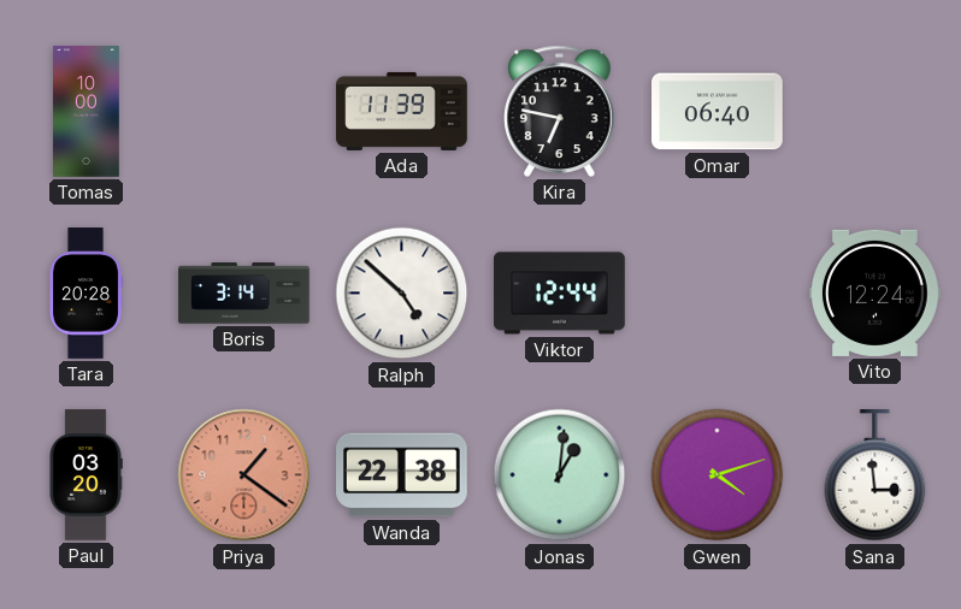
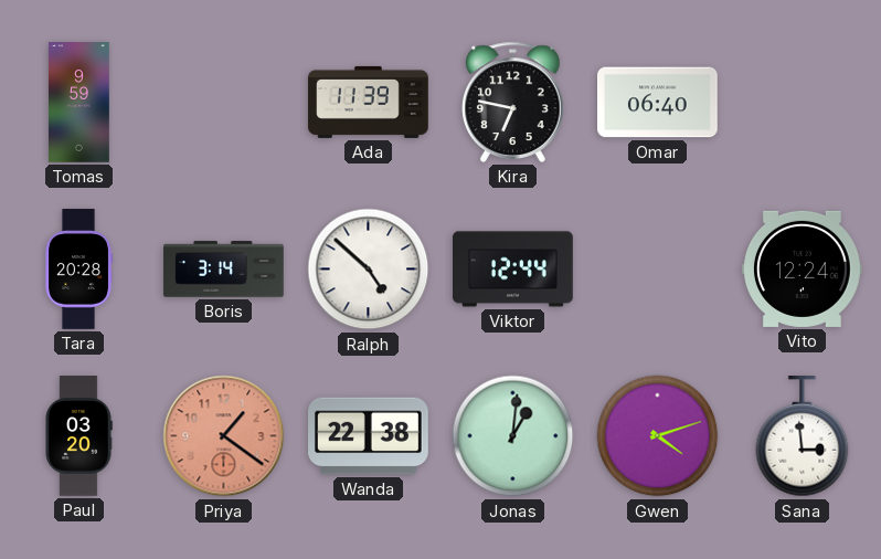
Tomas: 10:00 -> 9:59
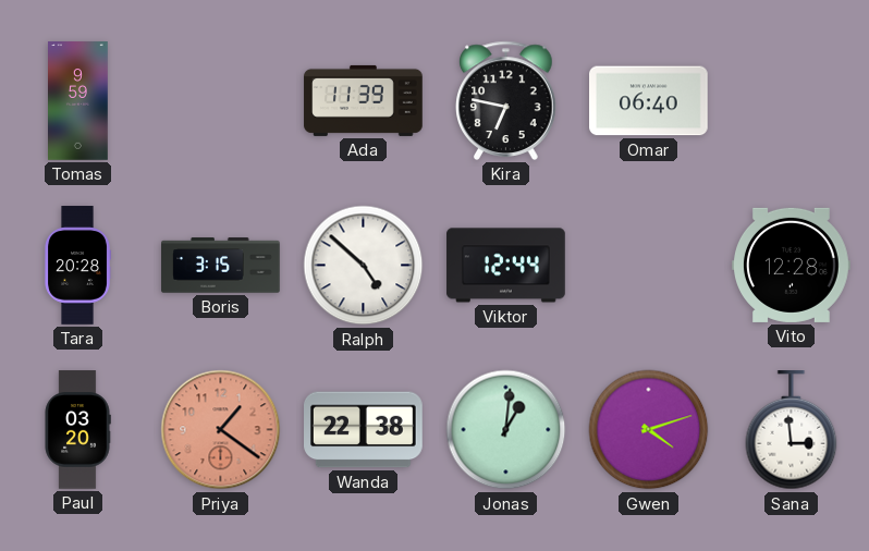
Boris: 3:14 -> 3:15
Vito: 12:24 -> 12:28
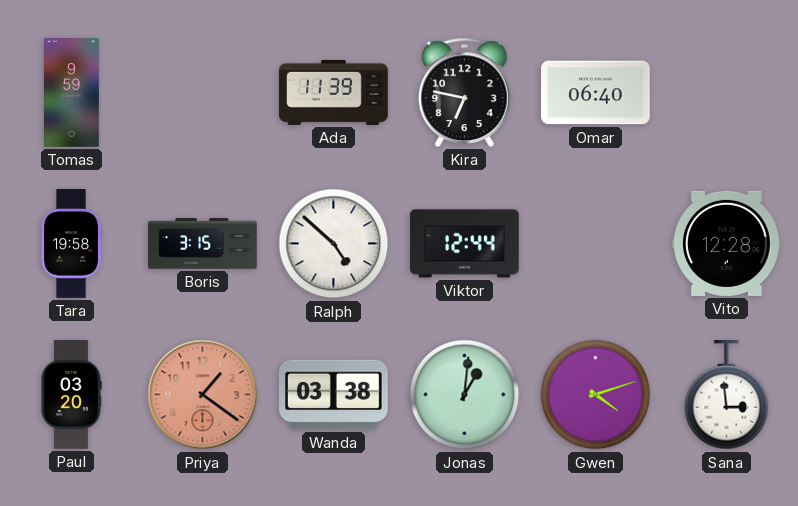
Tara: 20:28 -> 19:58
Wanda: 22:38 -> 03:38
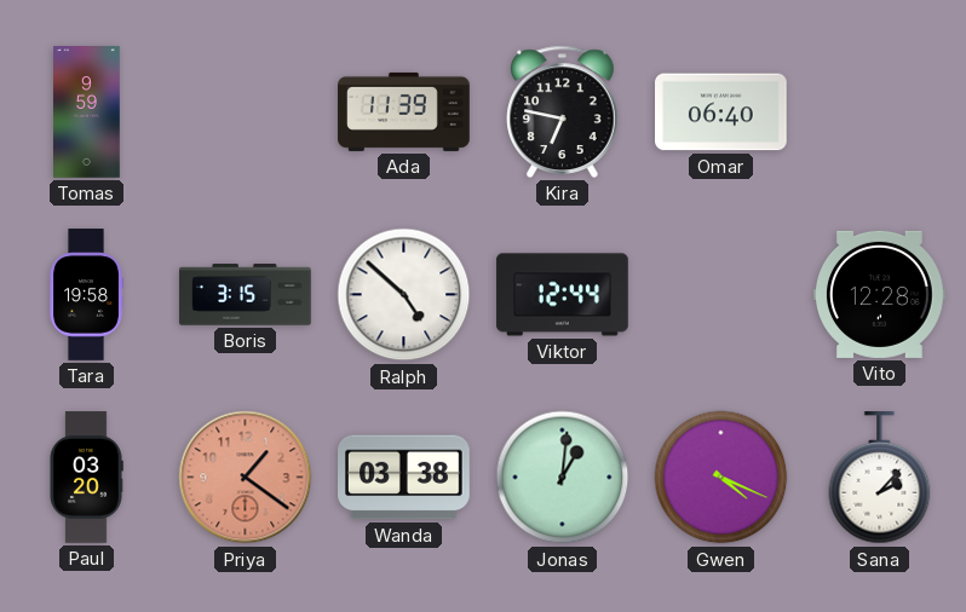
Gwen: 4:12 -> 4:19
Sana: 2:59 -> 2:07
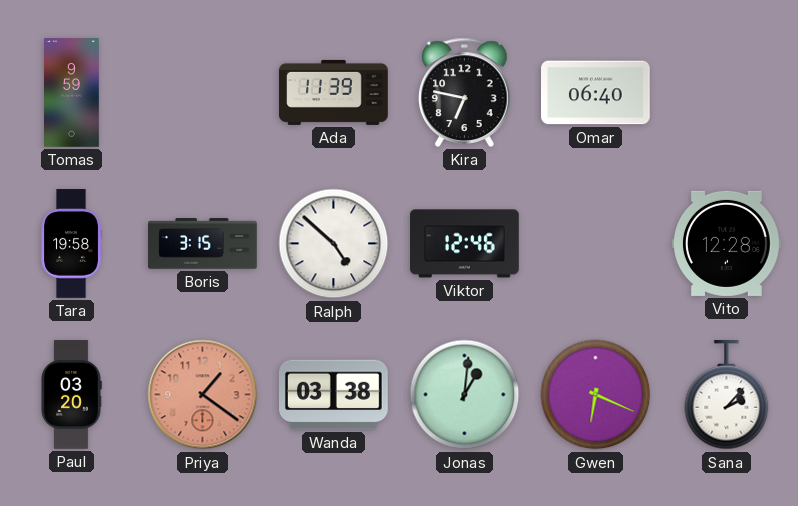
Viktor: 12:44 -> 12:46
Gwen: 4:19 -> 6:19
